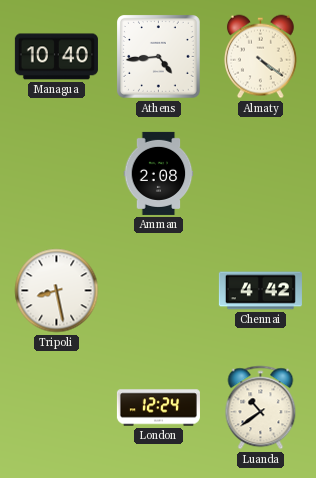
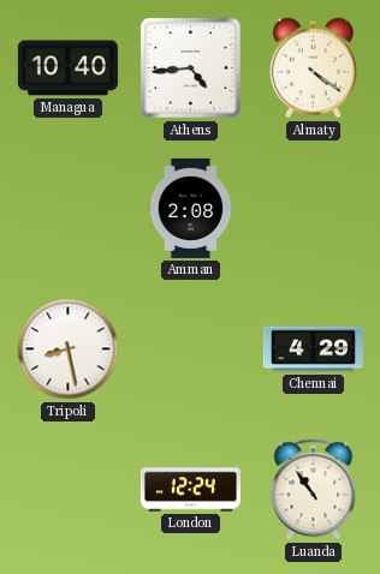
Chennai: 4:42 -> 4:29
Luanda: 10:39 -> 10:54
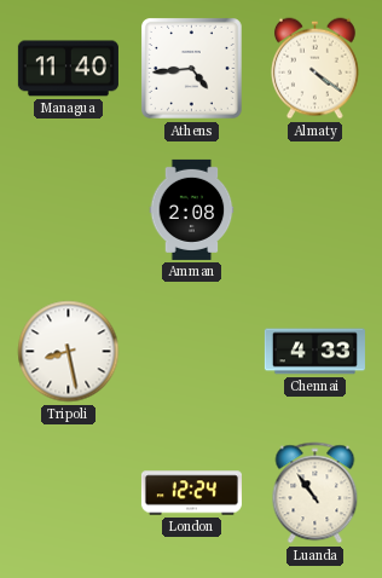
Managua: 10:40 -> 11:40
Chennai: 4:29 -> 4:33
